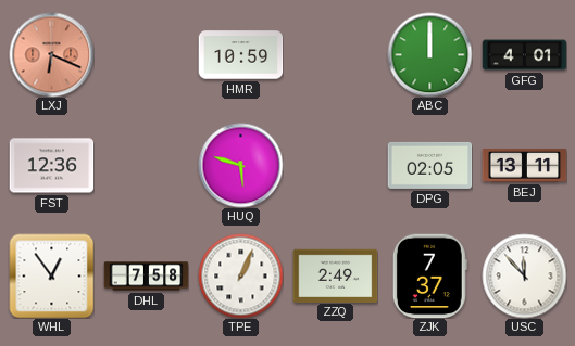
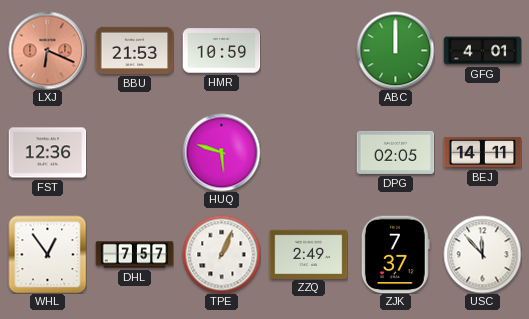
BBU: none -> 21:53
BEJ: 13:11 -> 14:11
DHL: 7:58 -> 7:57
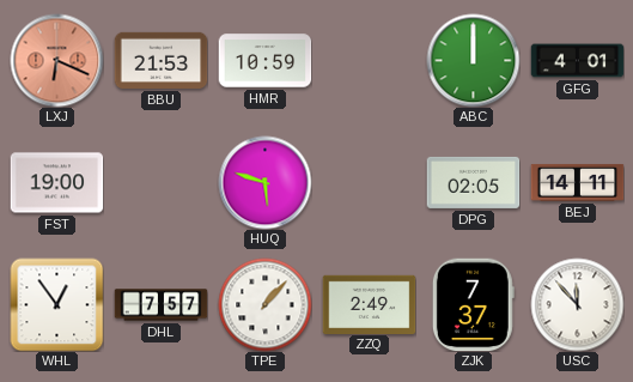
FST: 12:36 -> 19:00
TPE: 1:04 -> 1:07
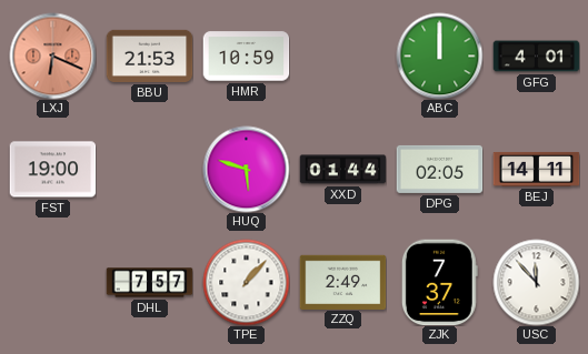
XXD: none -> 01:44
WHL: 12:54 -> none
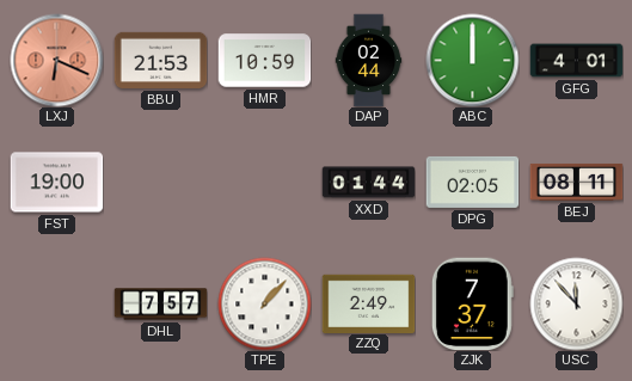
DAP: none -> 02:44
HUQ: 5:48 -> none
BEJ: 14:11 -> 08:11
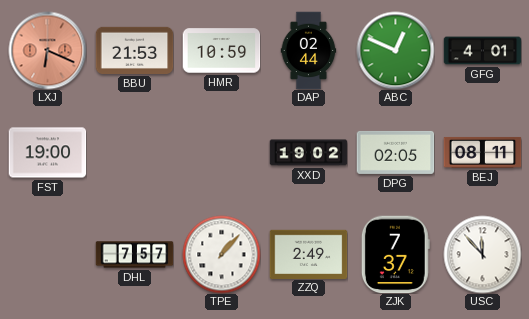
ABC: 12:00 -> 12:49
XXD: 01:44 -> 19:02
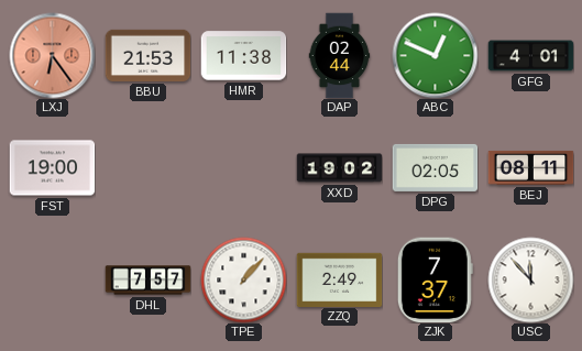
LXJ: 6:19 -> 6:24
HMR: 10:59 -> 11:38
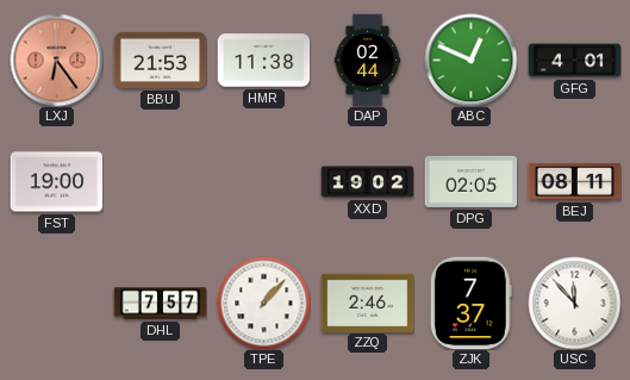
ZZQ: 2:49 -> 2:46
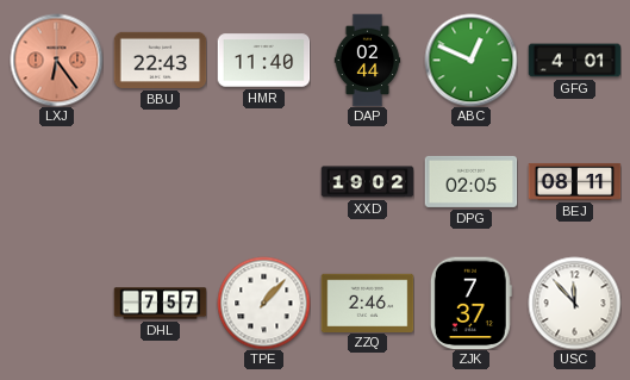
BBU: 21:53 -> 22:43
HMR: 11:38 -> 11:40
FST: 19:00 -> none
